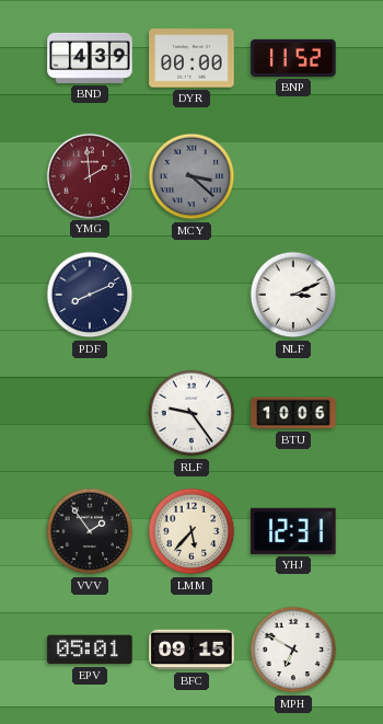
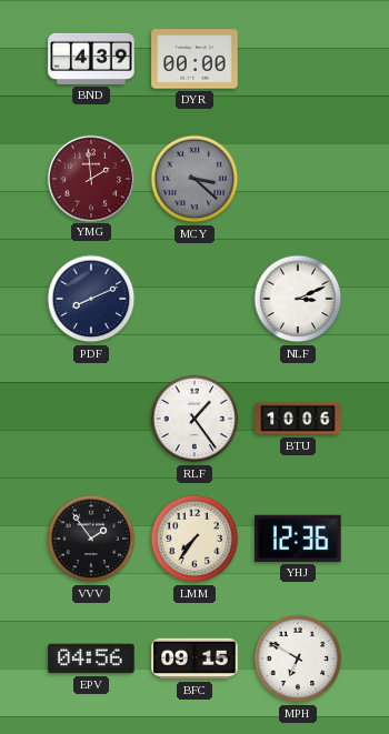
BNP: 11:52 -> none
RLF: 9:24 -> 1:24
LMM: 5:37 -> 7:36
YHJ: 12:31 -> 12:36
EPV: 05:01 -> 04:56
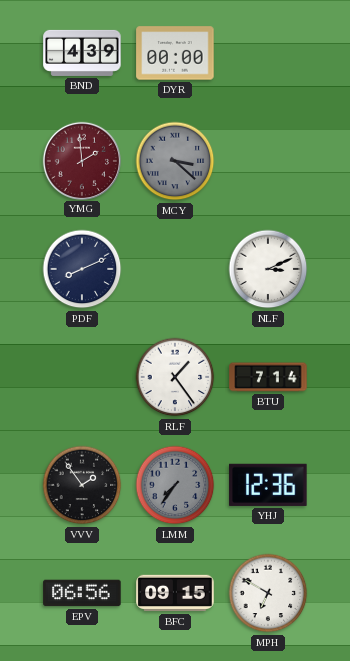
BTU: 10:06 -> 7:14
LMM dial: cream -> grey
EPV: 04:56 -> 06:56
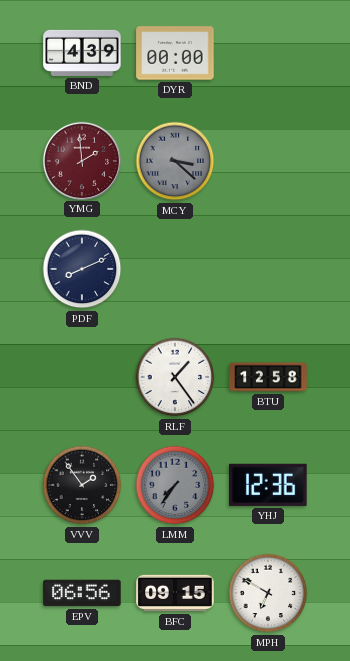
NLF: 3:11 -> none
BTU: 7:14 -> 12:58
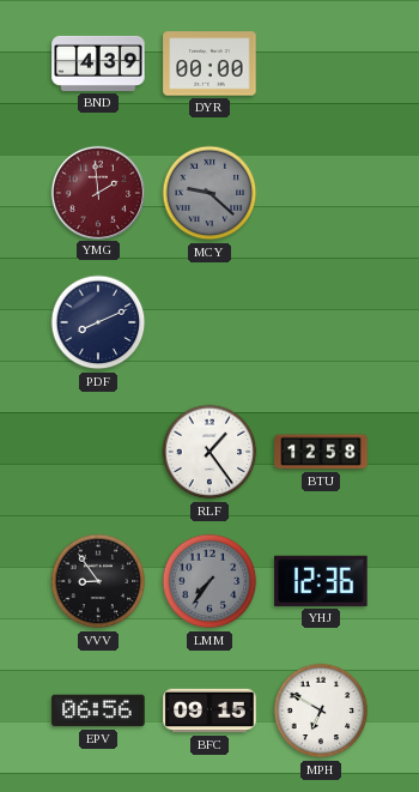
MCY: 3:22 -> 9:22
VVV: 1:54 -> 8:54
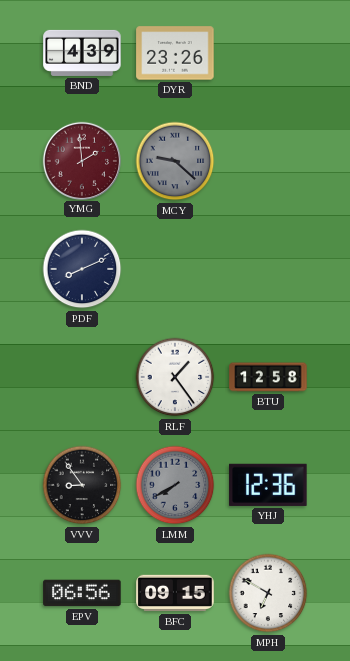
DYR: 00:00 -> 23:26
LMM: 7:36 -> 7:40
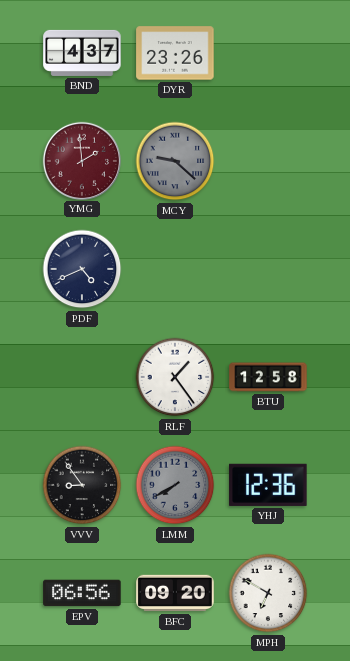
BND: 4:39 -> 4:37
PDF: 8:11 -> 4:41
BFC: 09:15 -> 09:20
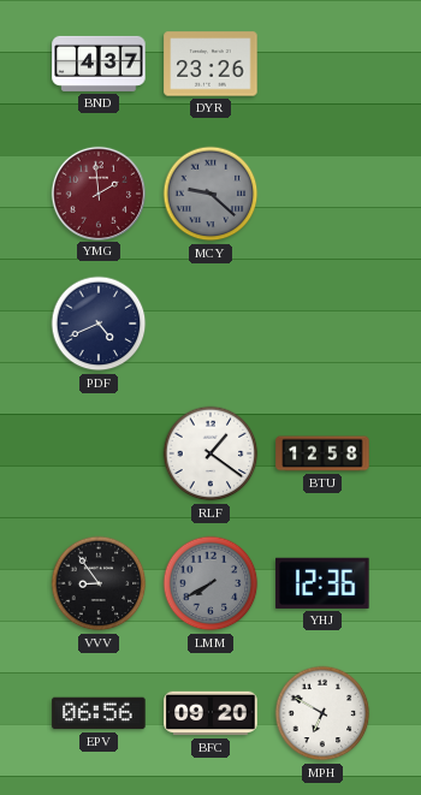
RLF: 1:24 -> 1:21
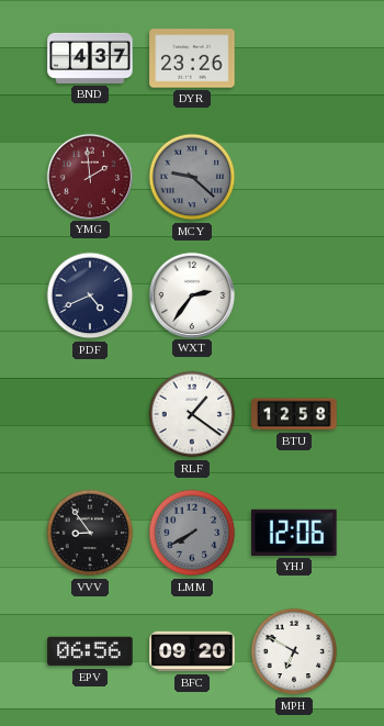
WXT: none -> 2:36
YHJ: 12:36 -> 12:06
